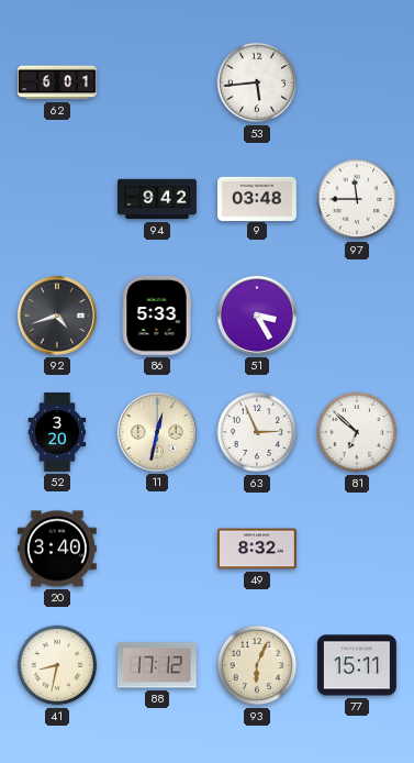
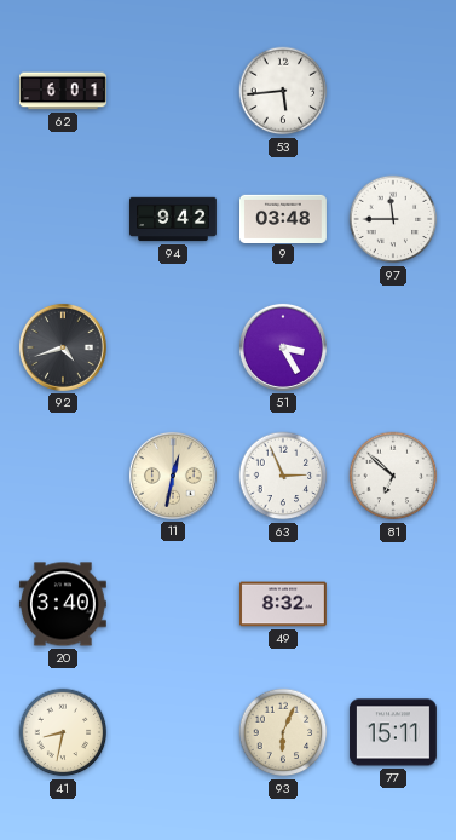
86: 5:33 -> none
52: 3:20 -> none
88: 17:12 -> none
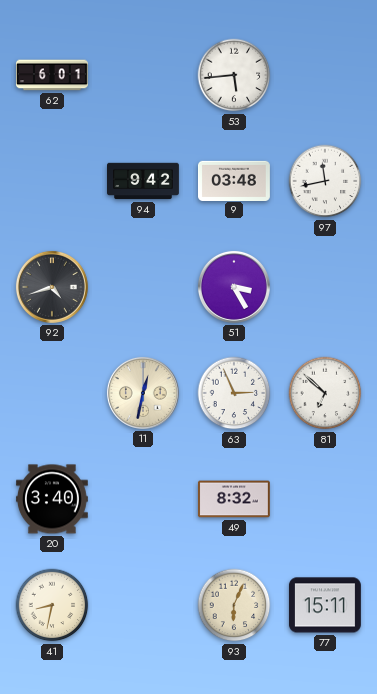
97: 11:45 -> 11:43
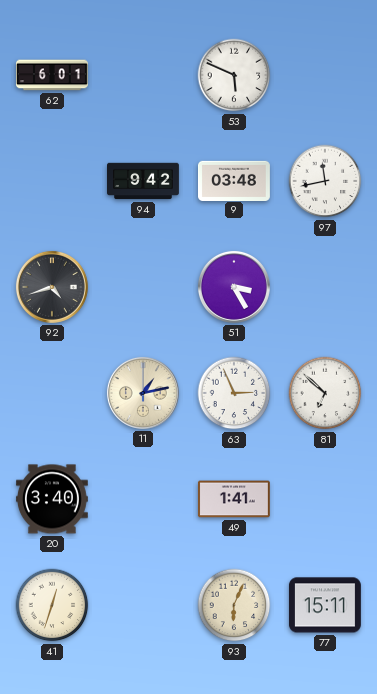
53: 5:44 -> 5:49
11: 12:32 -> 1:13
49: 8:32 -> 1:41
41: 8:32 -> 12:33
